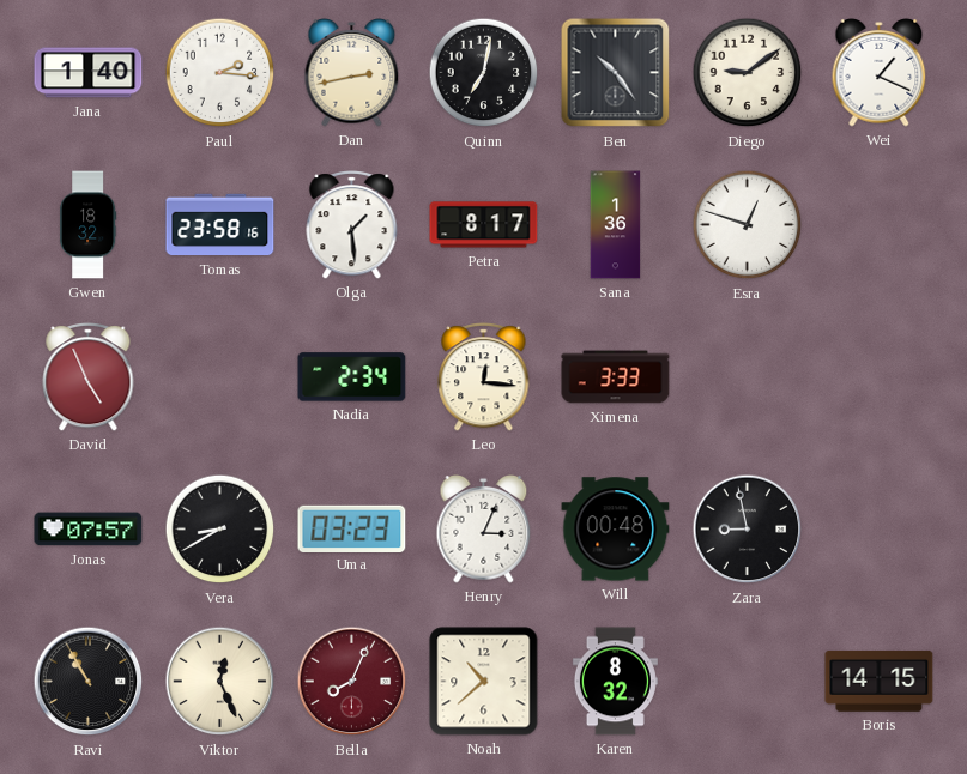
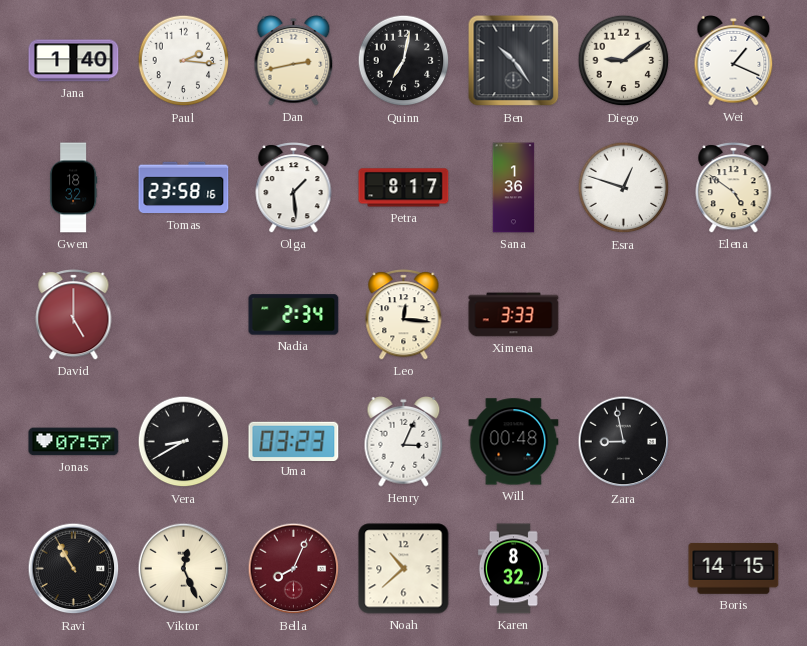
Elena: none -> 4:51
David: 4:56 -> 5:00
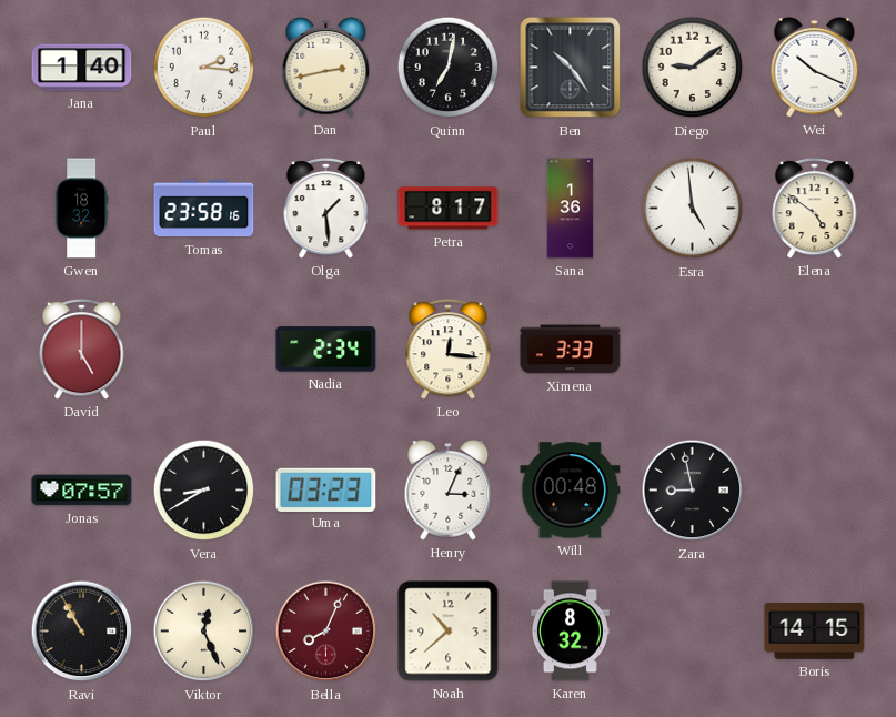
Wei: 1:19 -> 10:19
Esra: 12:48 -> 4:59
